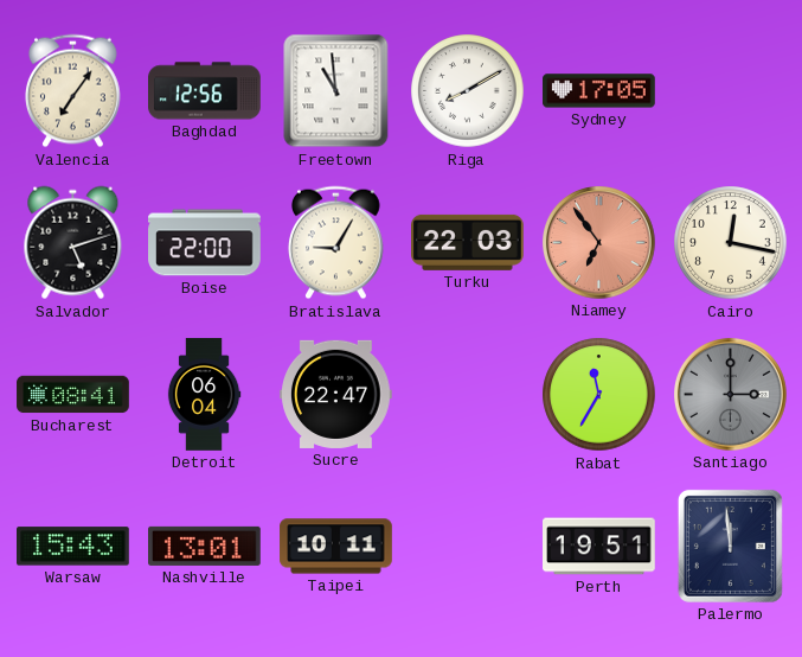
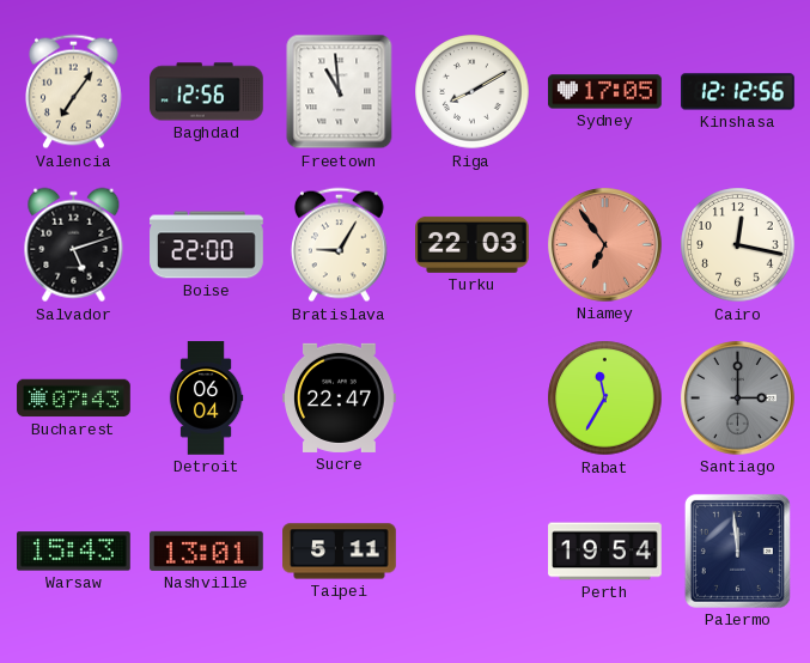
Kinshasa: none -> 12:12
Bucharest: 08:41 -> 07:43
Taipei: 10:11 -> 5:11
Perth: 19:51 -> 19:54
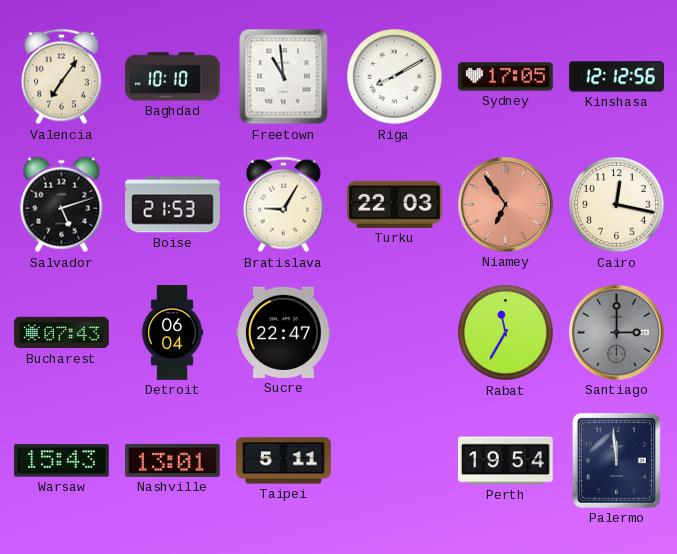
Baghdad: 12:56 -> 10:10
Boise: 22:00 -> 21:53
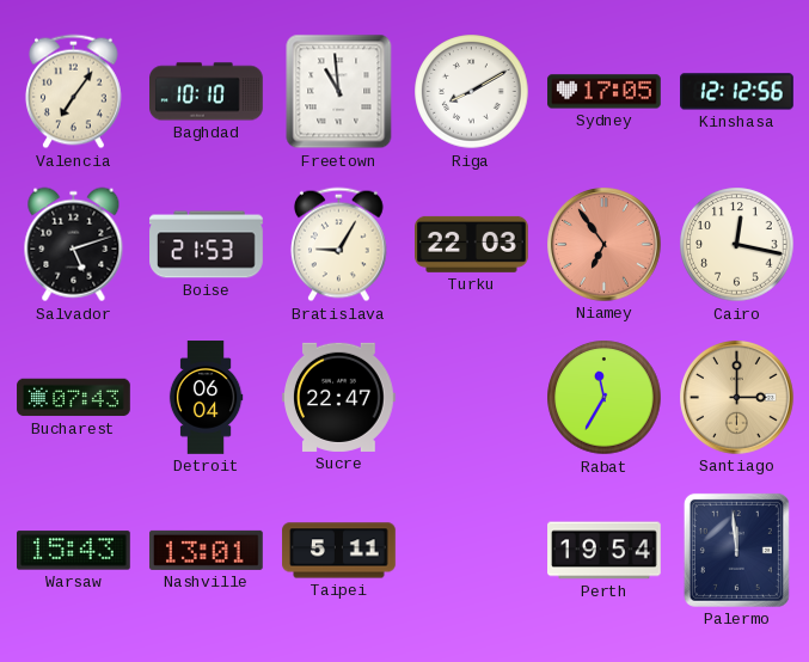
Santiago dial: grey -> champagne
